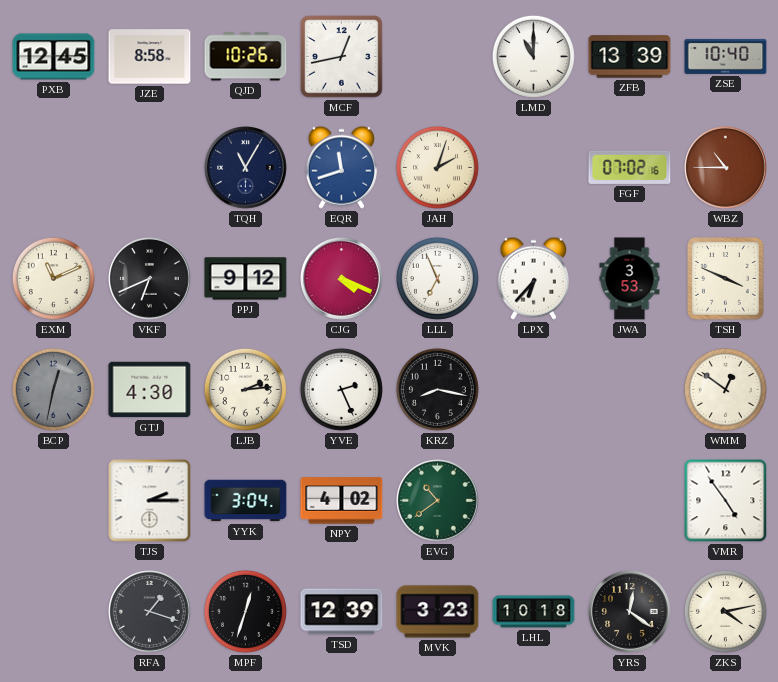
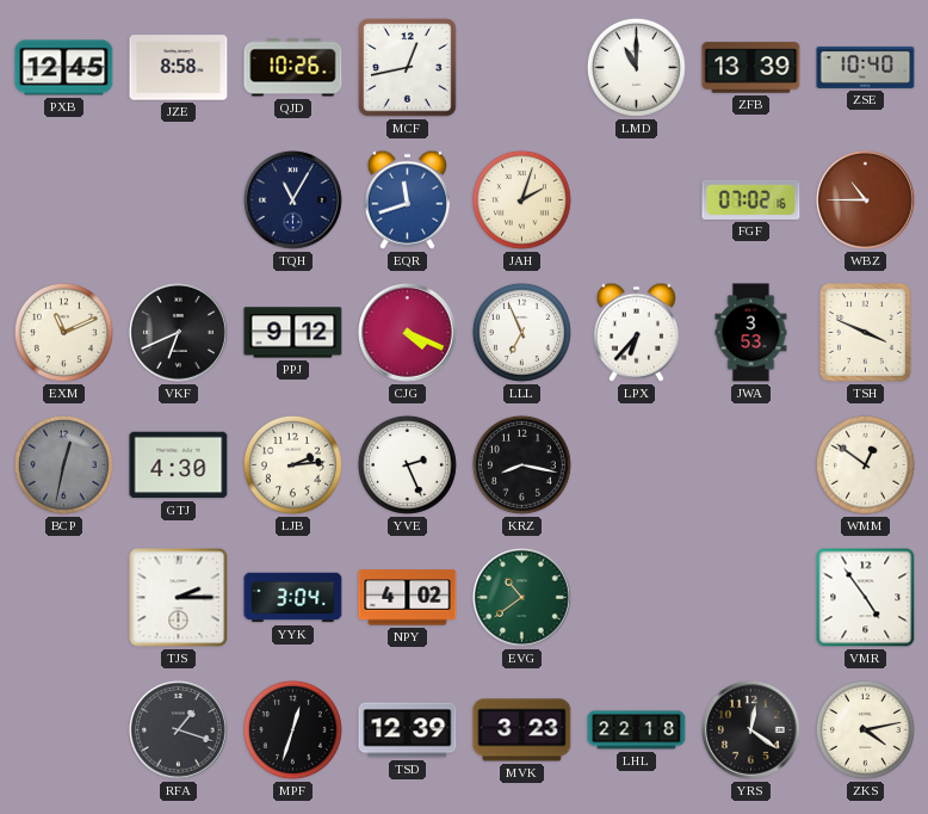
LHL: 10:18 -> 22:18
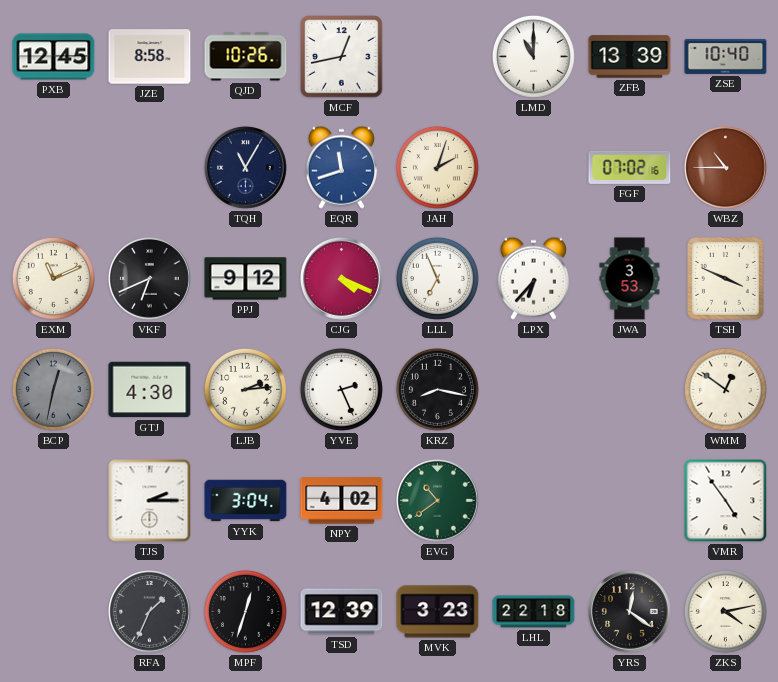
RFA: 1:18 -> 1:34
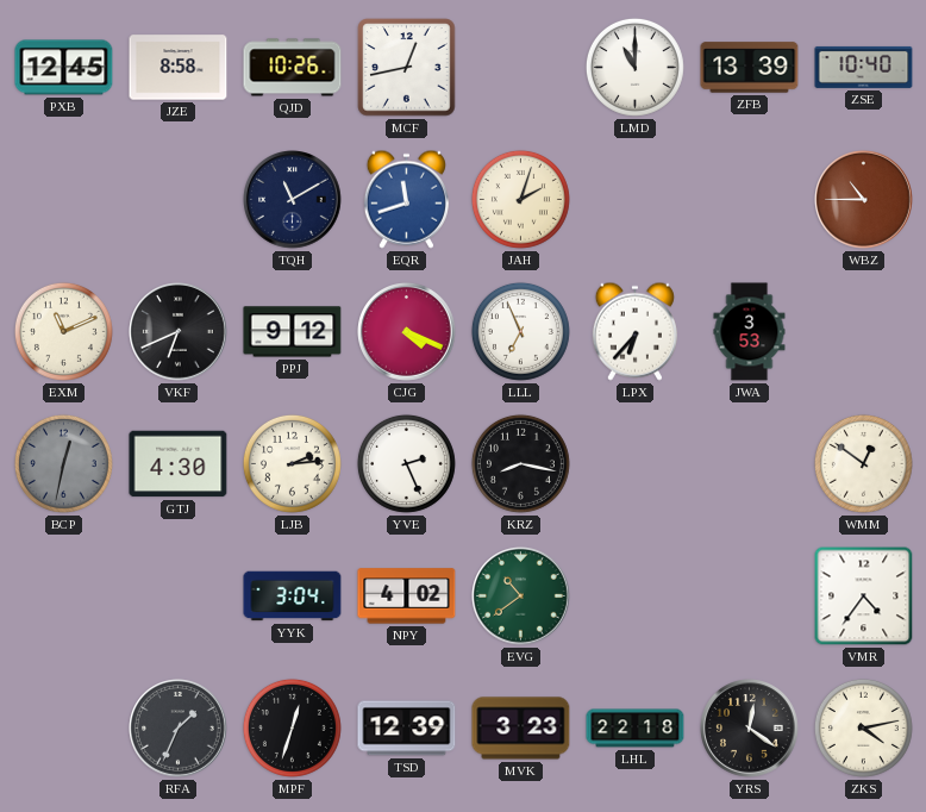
TQH: 11:05 -> 11:10
FGF: 07:02 -> none
TSH: 3:49 -> none
TJS: 2:15 -> none
VMR: 4:54 -> 4:36
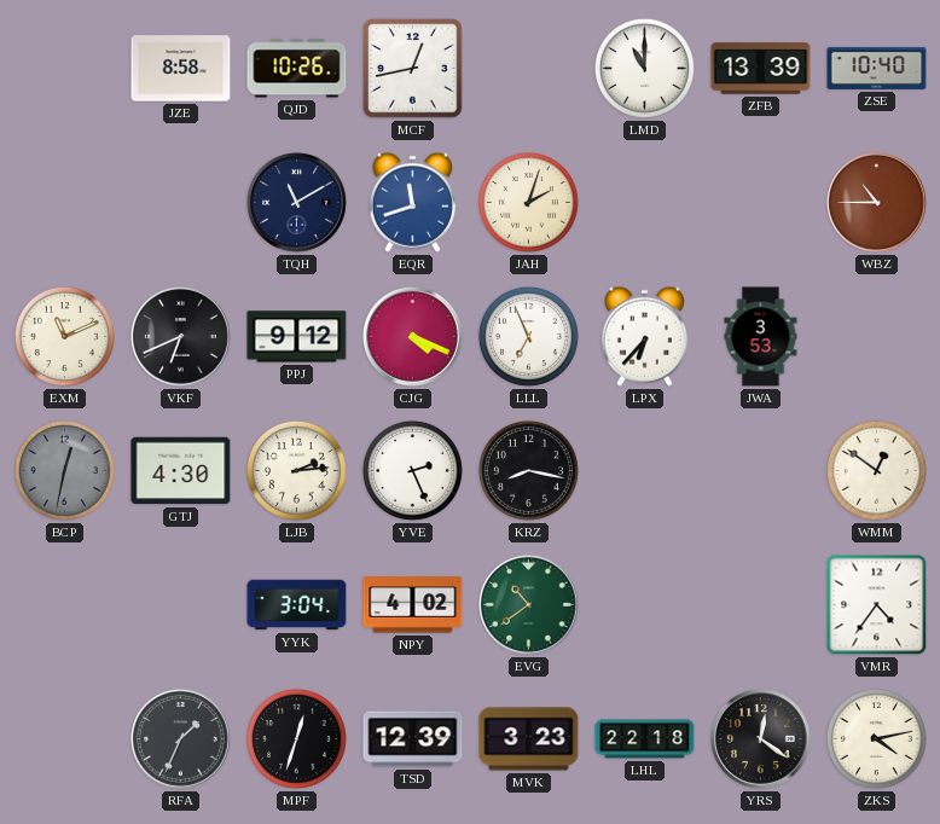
PXB: 12:45 -> none
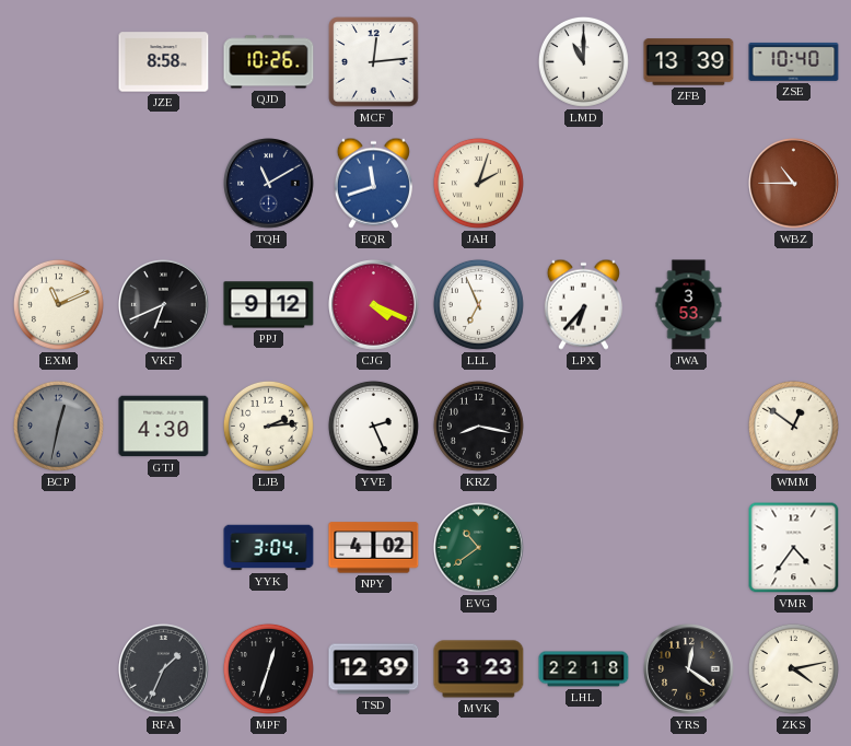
MCF: 12:43 -> 12:14
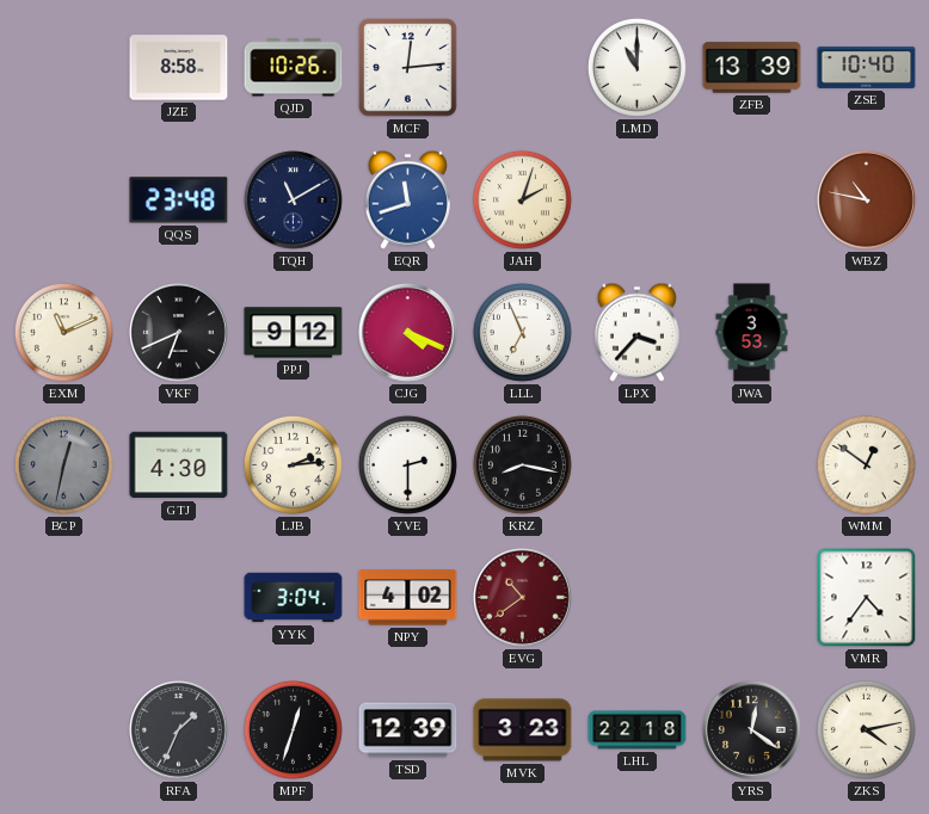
QQS: none -> 23:48
WBZ: 10:45 -> 10:47
LPX: 6:37 -> 3:37
YVE: 2:26 -> 2:30
EVG dial: green -> burgundy
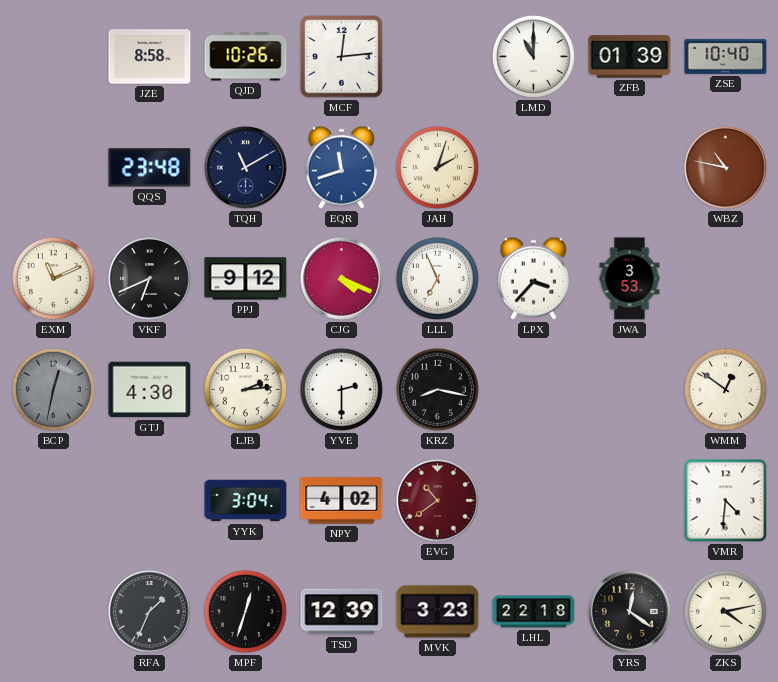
ZFB: 13:39 -> 01:39
VMR: 4:36 -> 4:31
